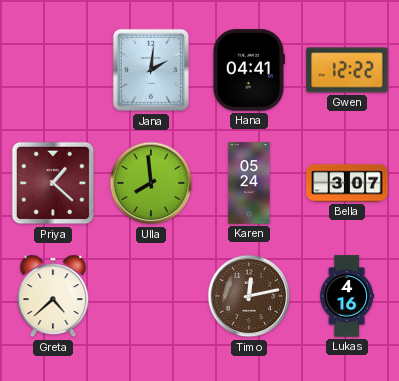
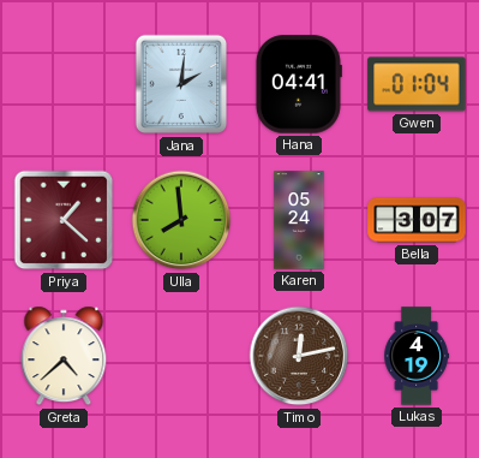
Gwen: 12:22 -> 01:04
Lukas: 4:16 -> 4:19
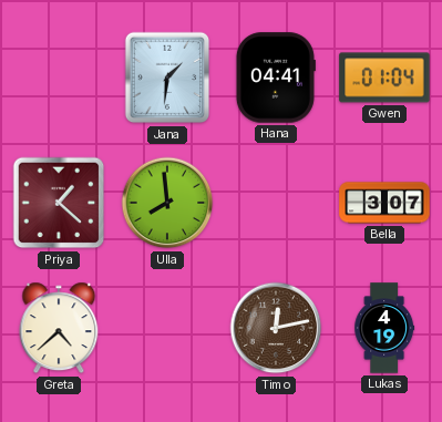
Jana: 2:01 -> 1:31
Karen: 05:24 -> none
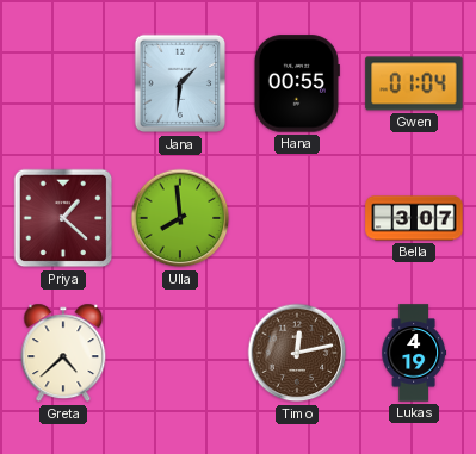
Hana: 04:41 -> 00:55
